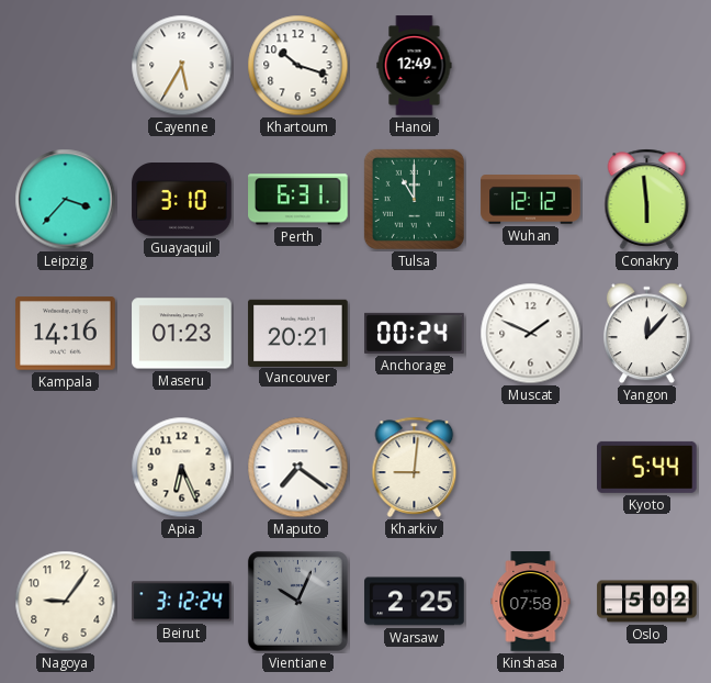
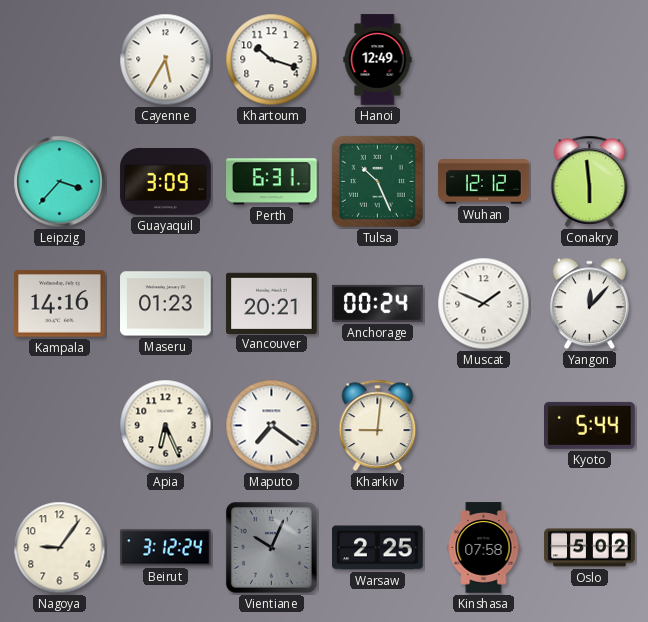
Guayaquil: 3:10 -> 3:09
Tulsa: 11:00 -> 10:26
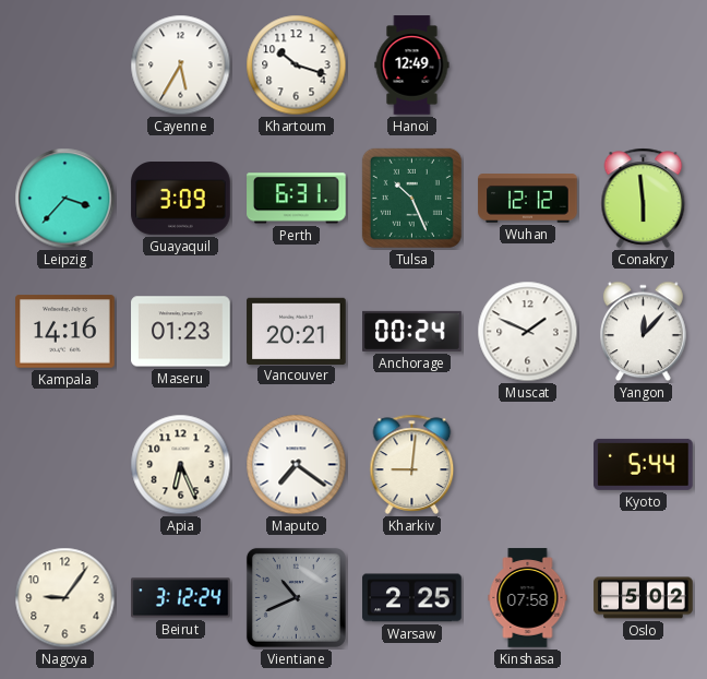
Vientiane: 10:04 -> 10:41
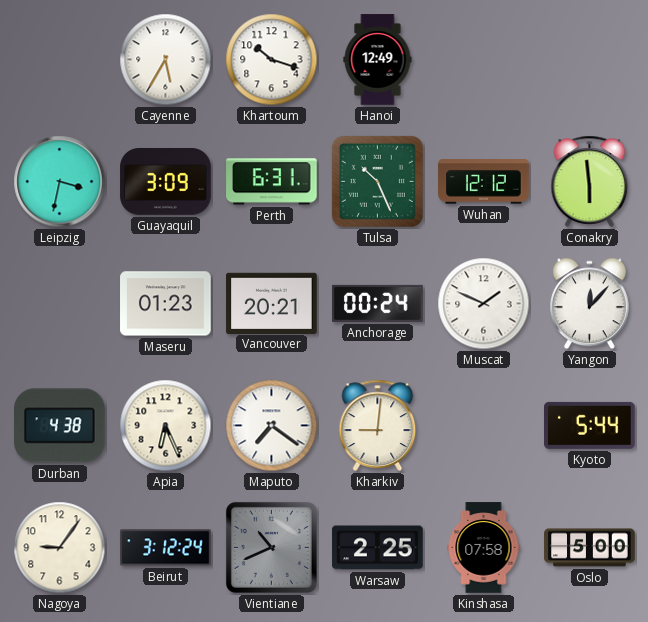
Leipzig: 3:37 -> 3:32
Kampala: 14:16 -> none
Durban: none -> 4:38
Oslo: 5:02 -> 5:00
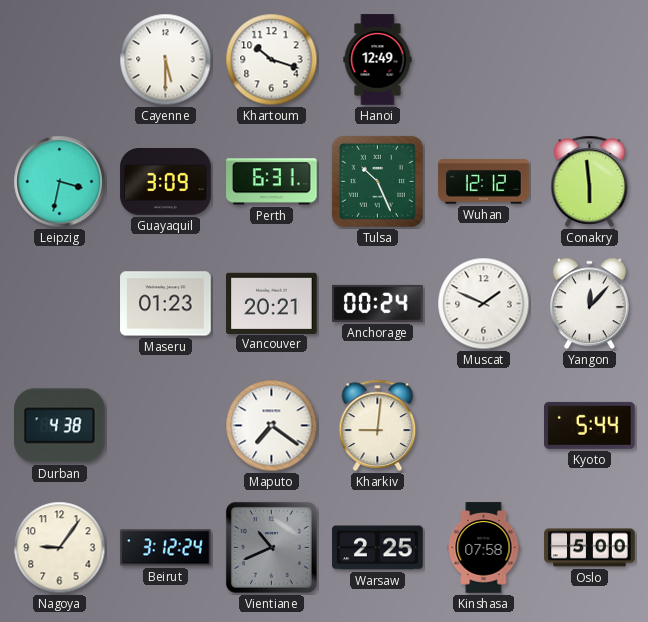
Cayenne: 5:35 -> 5:30
Apia: 6:26 -> none
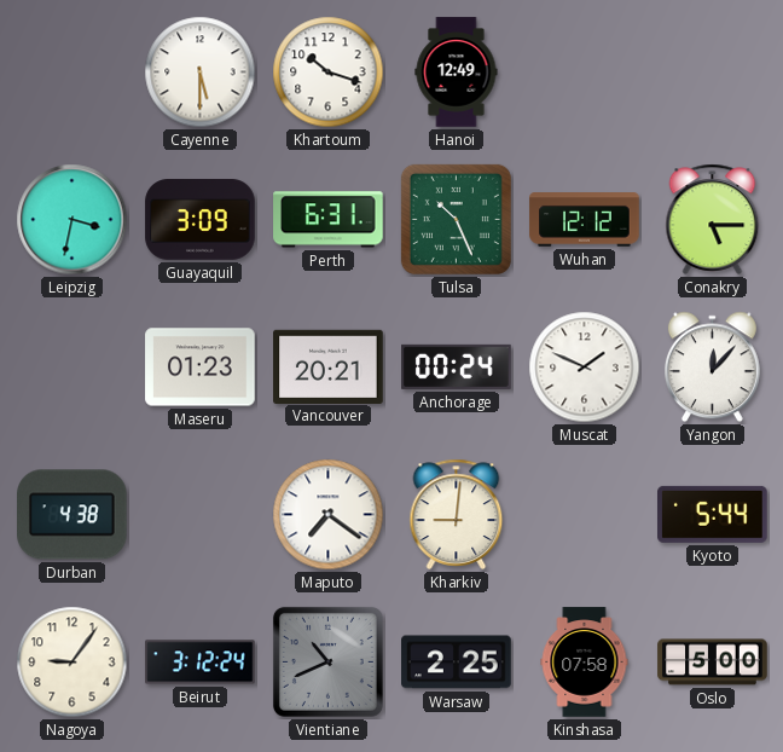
Conakry: 5:59 -> 5:15
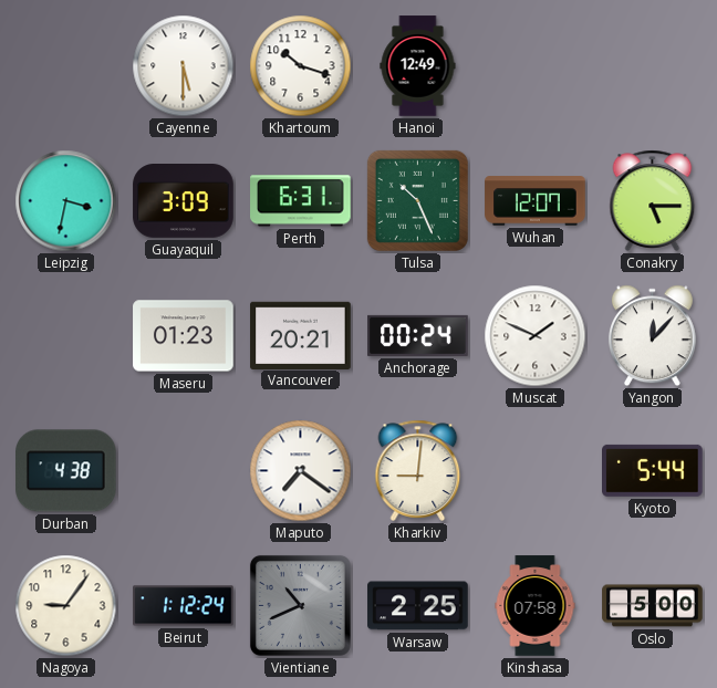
Wuhan: 12:12 -> 12:07
Beirut: 3:12 -> 1:12
